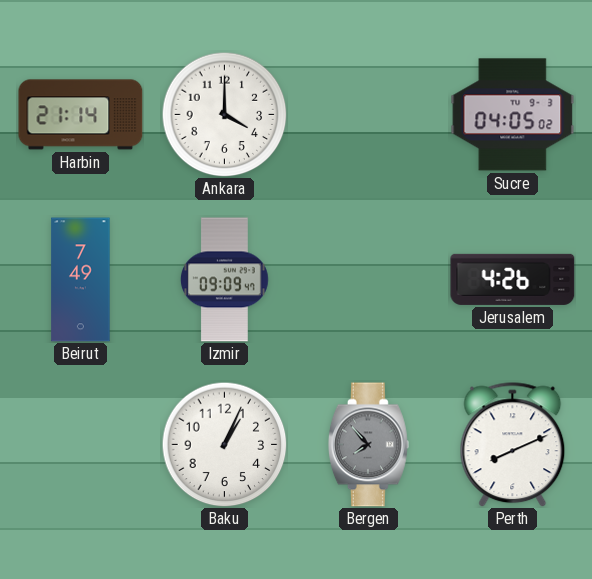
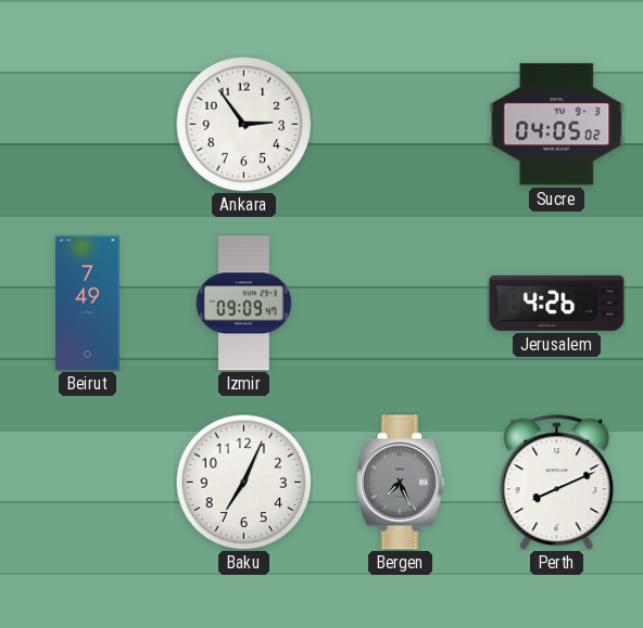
Harbin: 21:14 -> none
Ankara: 4:00 -> 2:54
Baku: 1:04 -> 7:04
Bergen: 7:53 -> 7:26
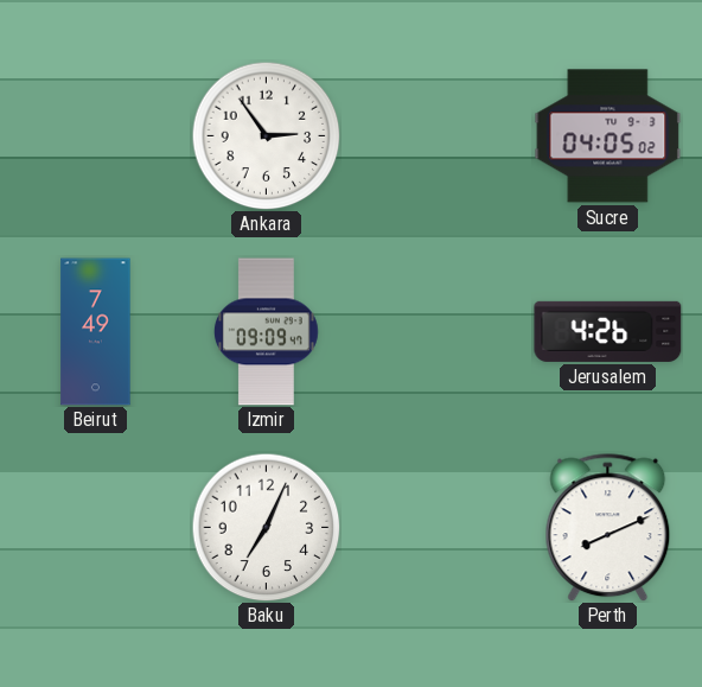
Bergen: 7:26 -> none
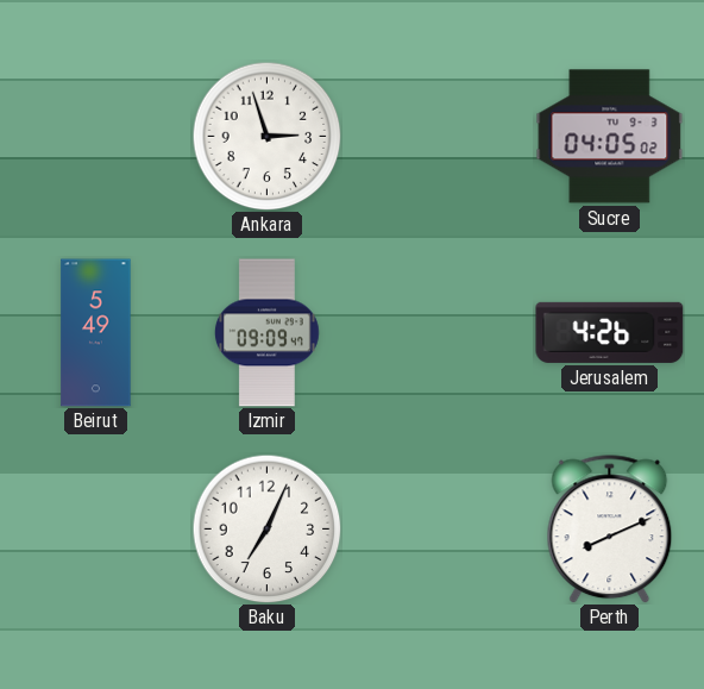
Ankara: 2:54 -> 2:57
Beirut: 7:49 -> 5:49
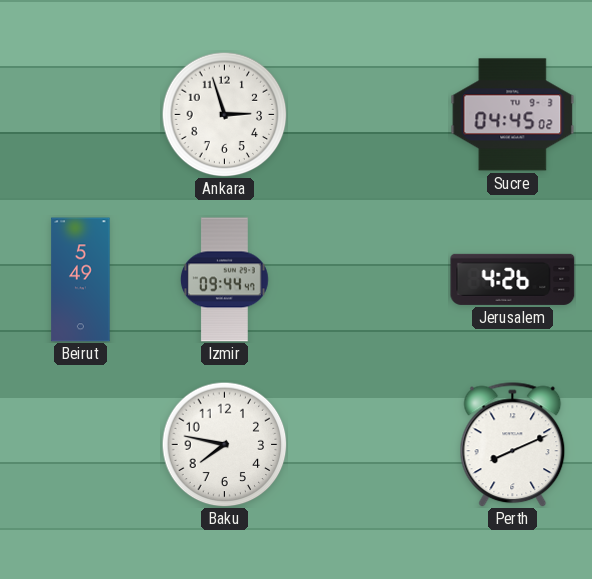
Sucre: 04:05 -> 04:45
Izmir: 09:09 -> 09:44
Baku: 7:04 -> 7:47
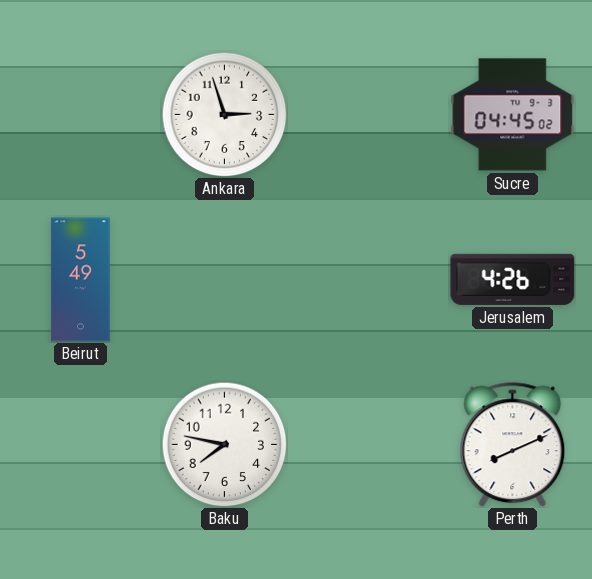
Izmir: 09:44 -> none
